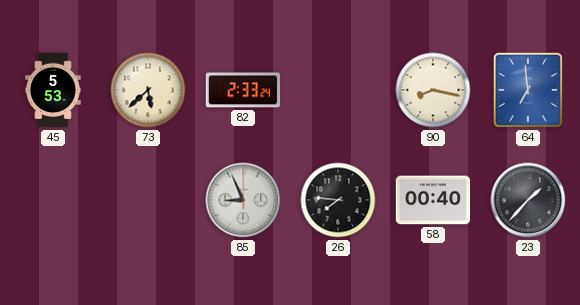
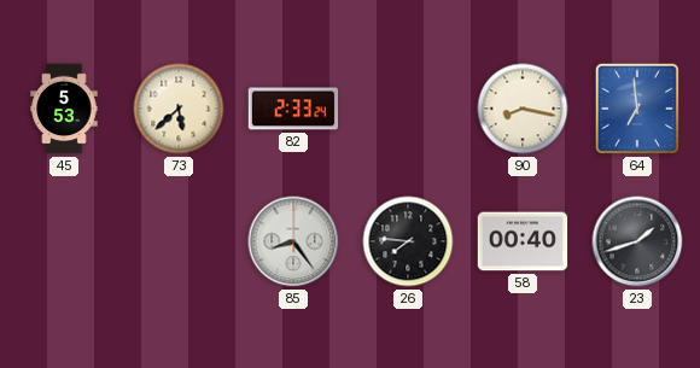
85: 8:56 -> 8:24
23: 1:37 -> 1:42
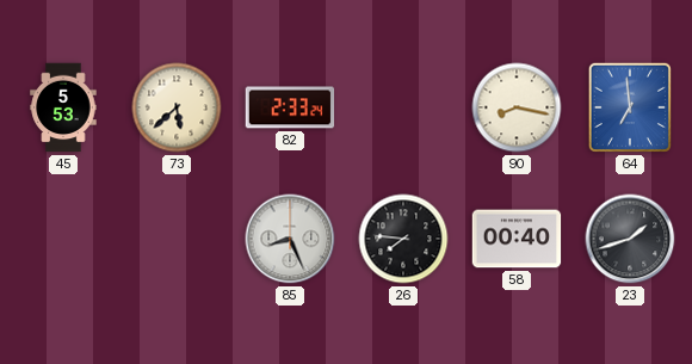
85: 8:24 -> 8:26
